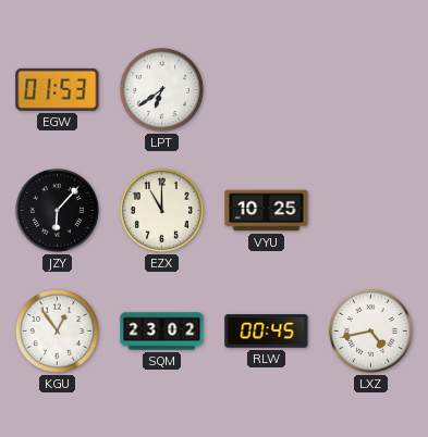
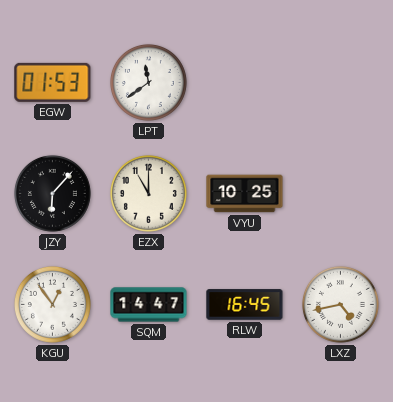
LPT: 6:39 -> 11:39
SQM: 23:02 -> 14:47
RLW: 00:45 -> 16:45
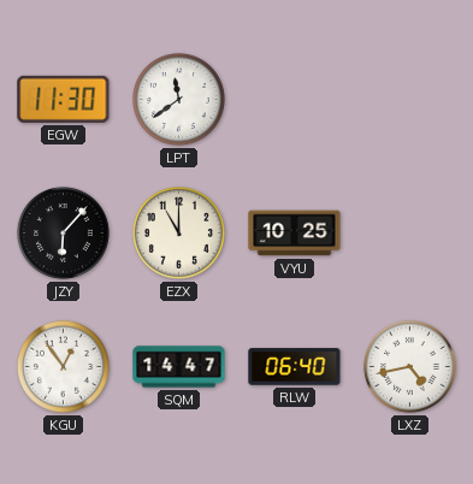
EGW: 01:53 -> 11:30
RLW: 16:45 -> 06:40
